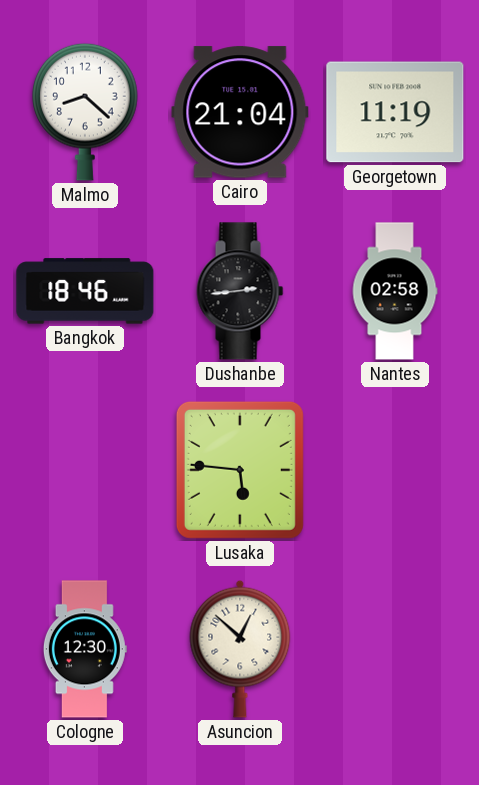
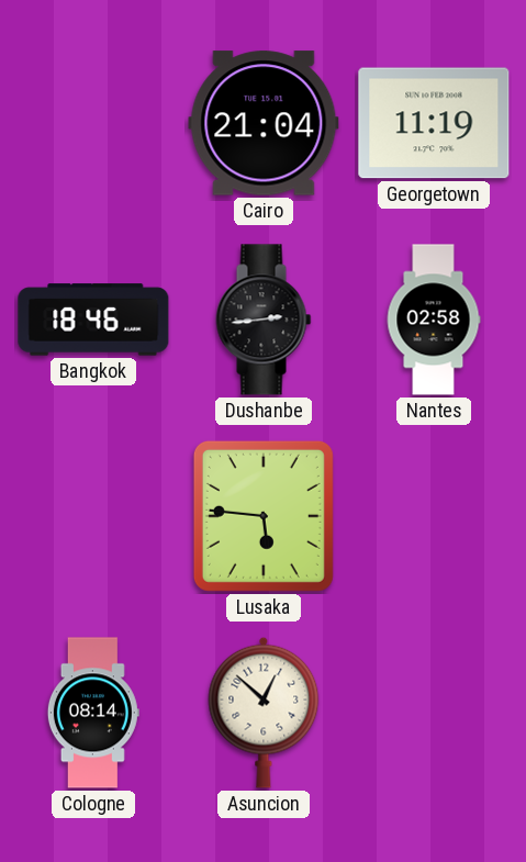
Malmo: 8:22 -> none
Cologne: 12:30 -> 08:14
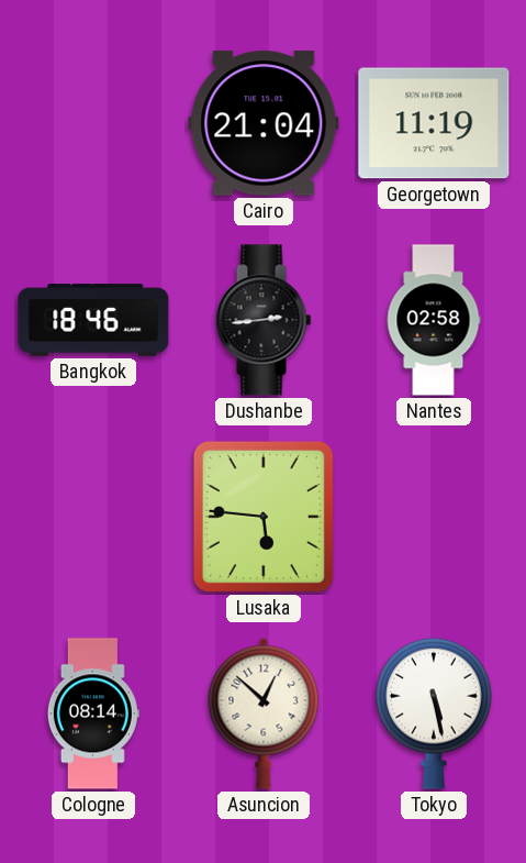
Tokyo: none -> 5:28
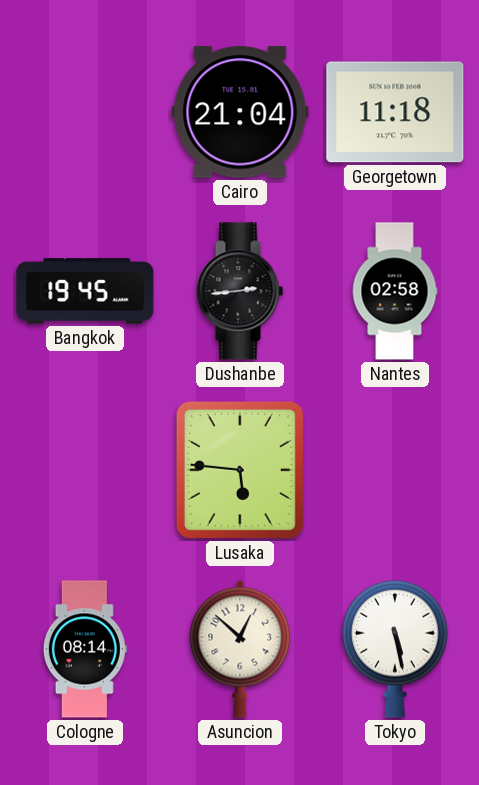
Georgetown: 11:19 -> 11:18
Bangkok: 18:46 -> 19:45
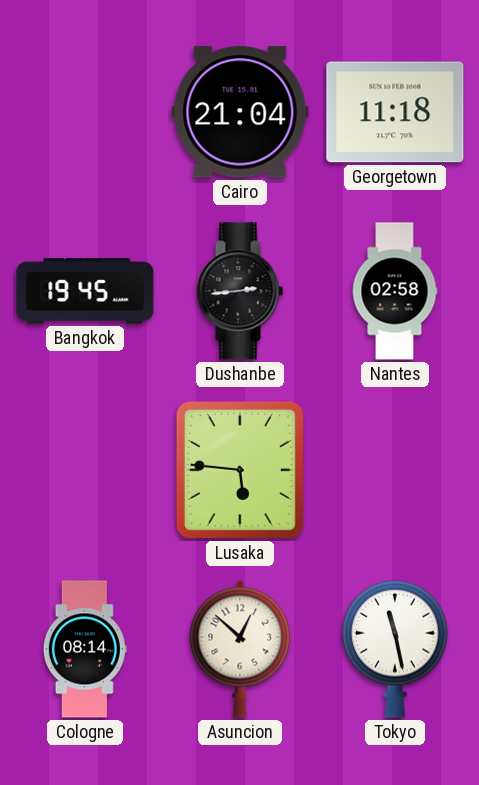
Tokyo: 5:28 -> 11:28
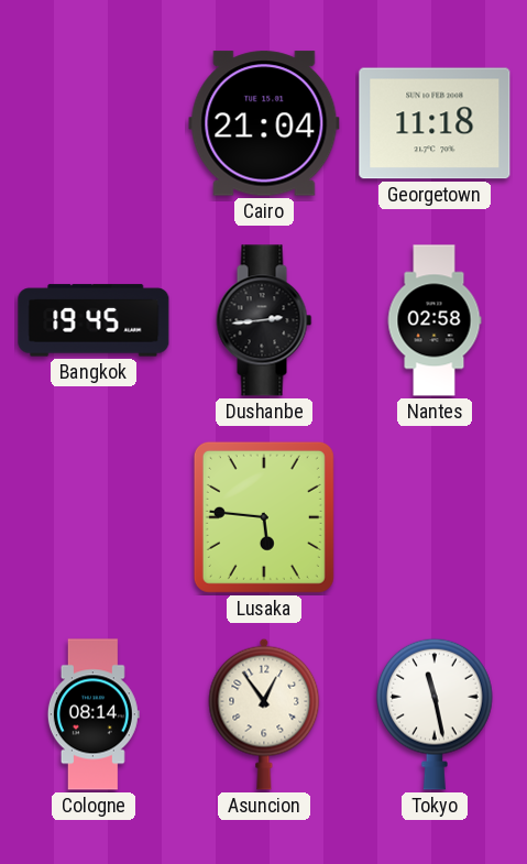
Asuncion: 12:52 -> 12:54
